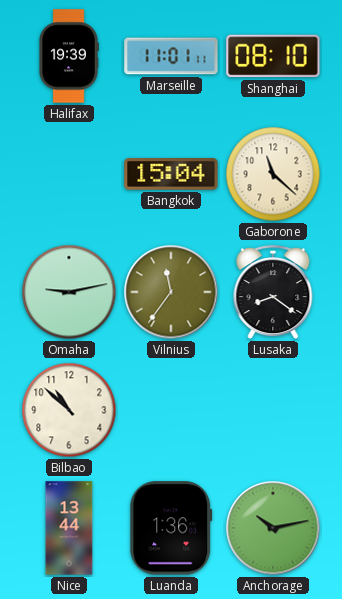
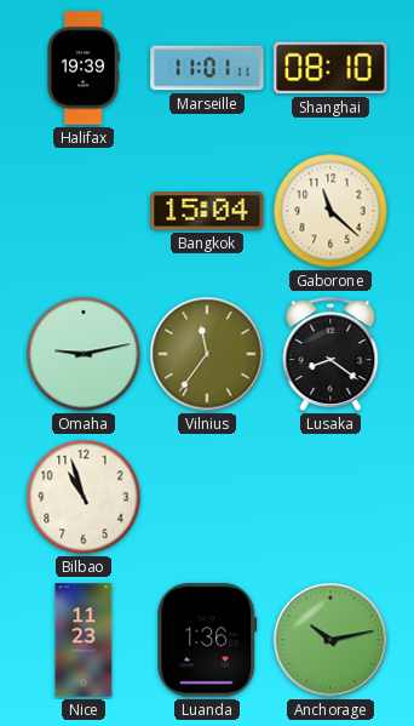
Bilbao: 10:52 -> 10:57
Nice: 13:44 -> 11:23
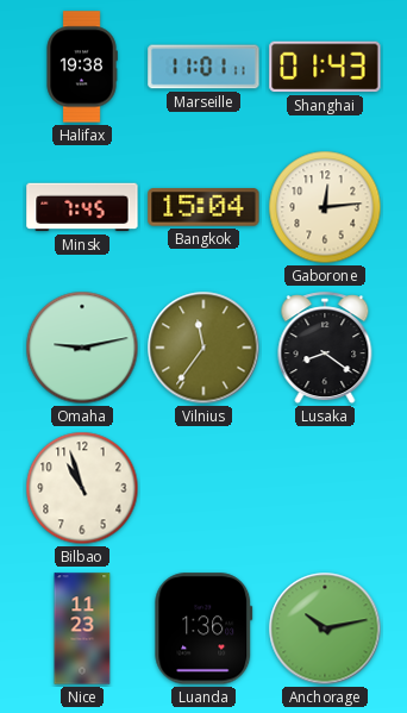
Halifax: 19:39 -> 19:38
Shanghai: 08:10 -> 01:43
Minsk: none -> 7:45
Gaborone: 11:22 -> 12:14
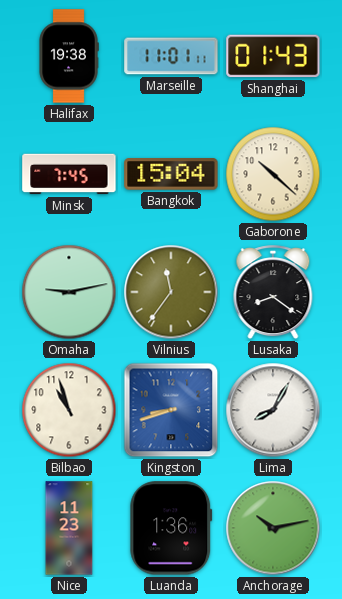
Gaborone: 12:14 -> 10:22
Kingston: none -> 8:42
Lima: none -> 8:05
